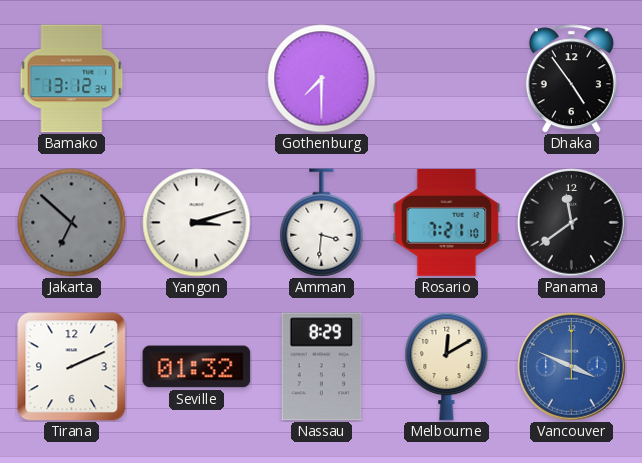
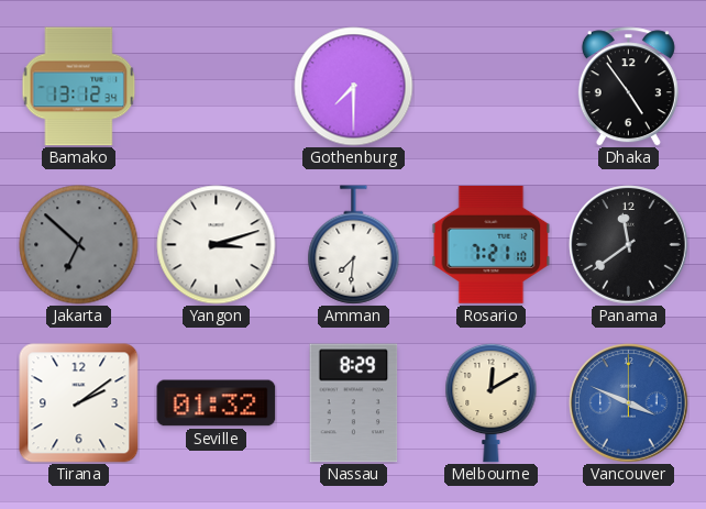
Amman: 3:31 -> 7:31
Tirana: 2:11 -> 2:09
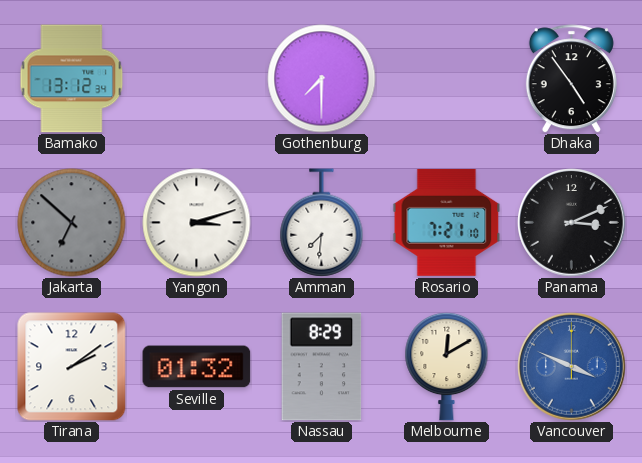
Panama: 11:39 -> 3:11
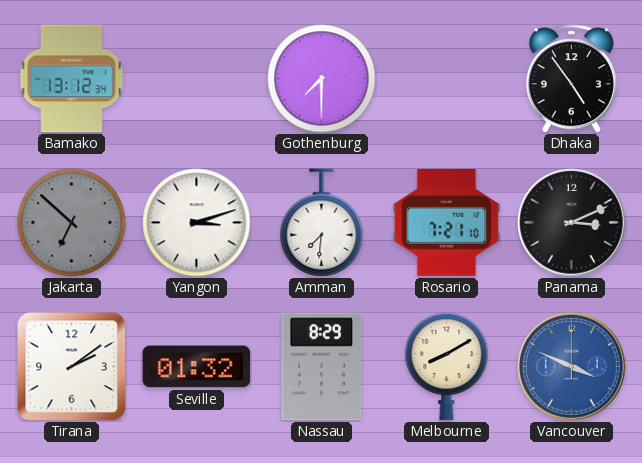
Melbourne: 12:10 -> 8:10
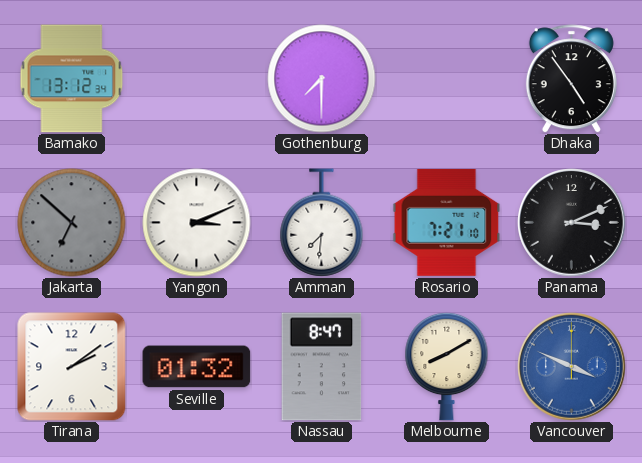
Yangon: 3:12 -> 3:11
Nassau: 8:29 -> 8:47
